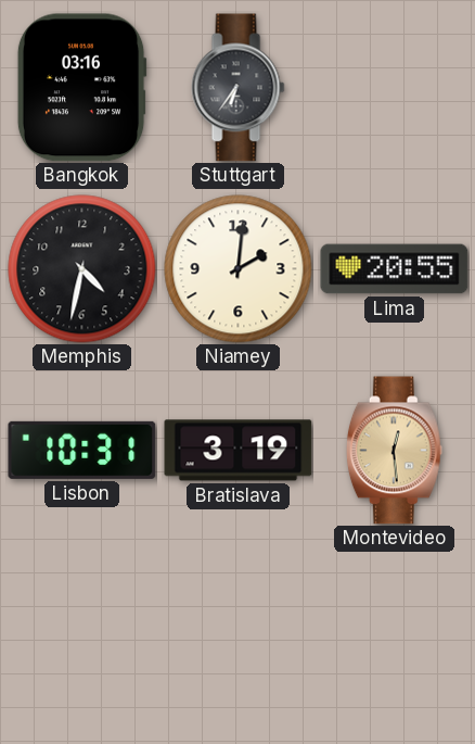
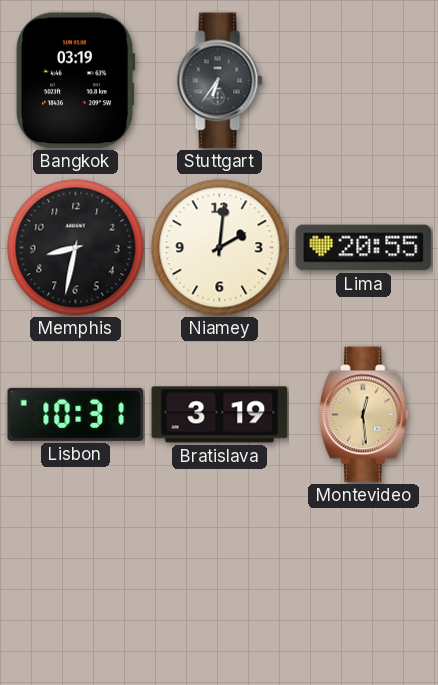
Bangkok: 03:16 -> 03:19
Memphis: 4:32 -> 8:32
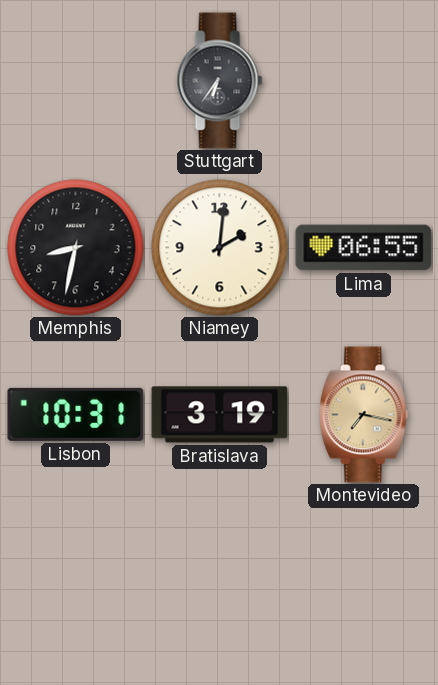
Bangkok: 03:19 -> none
Lima: 20:55 -> 06:55
Montevideo: 12:29 -> 7:17
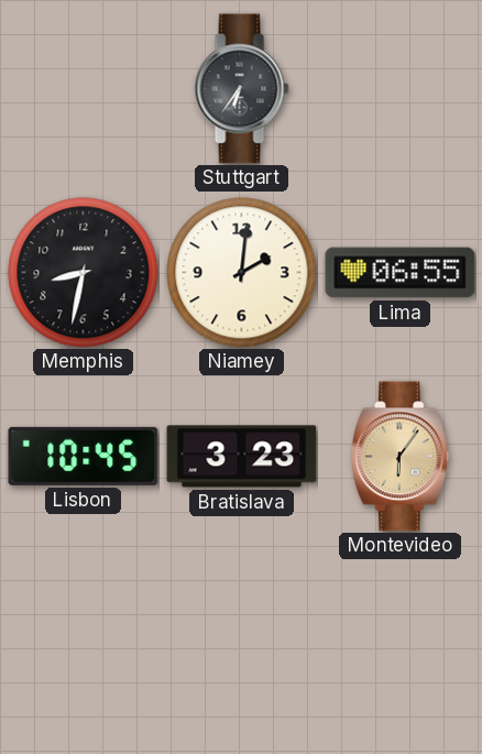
Lisbon: 10:31 -> 10:45
Bratislava: 3:19 -> 3:23
Montevideo: 7:17 -> 6:06
